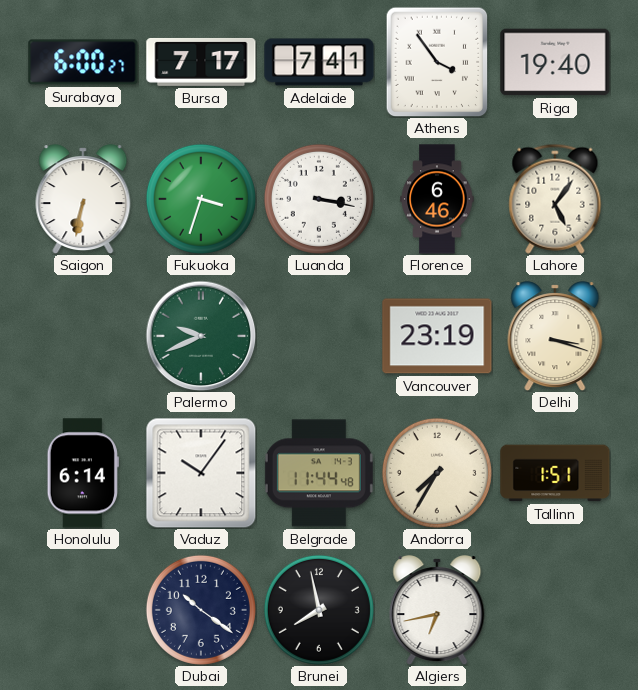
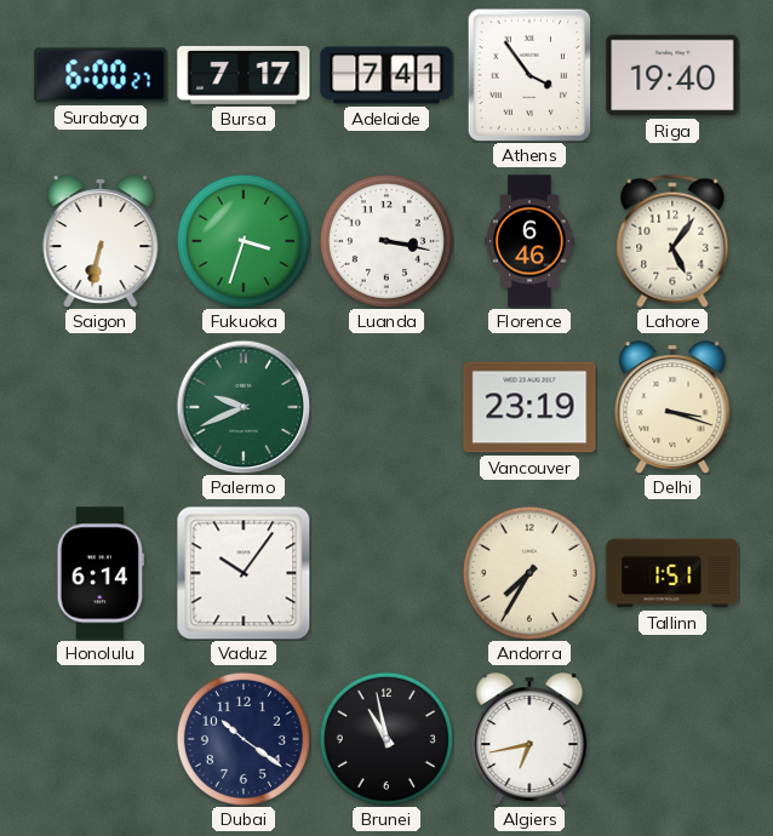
Belgrade: 11:44 -> none
Brunei: 7:58 -> 10:58
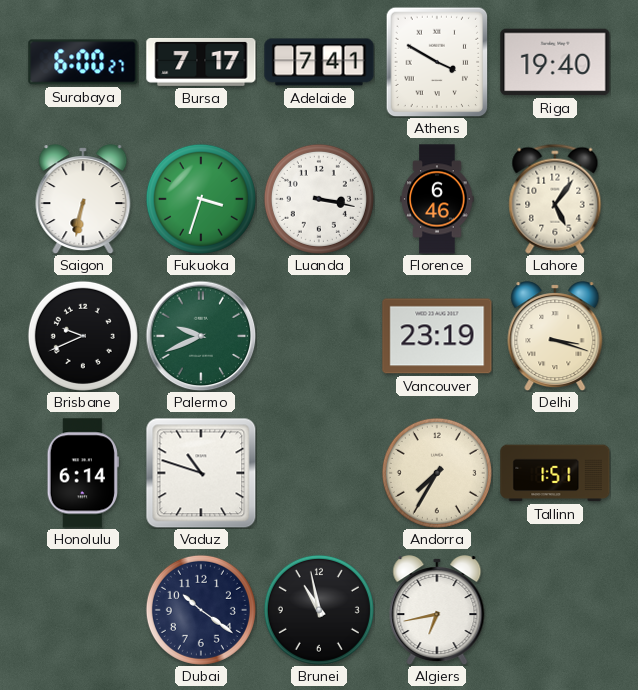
Athens: 3:54 -> 3:50
Brisbane: none -> 9:41
Vaduz: 10:06 -> 10:48
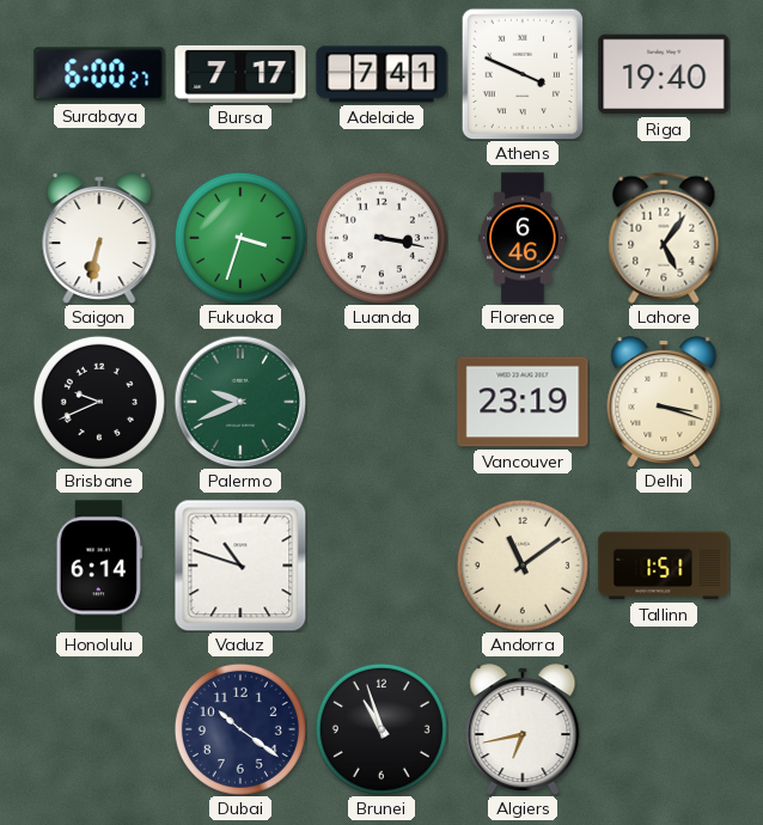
Athens: 3:50 -> 3:49
Andorra: 7:35 -> 11:09
Brunei: 10:58 -> 10:57
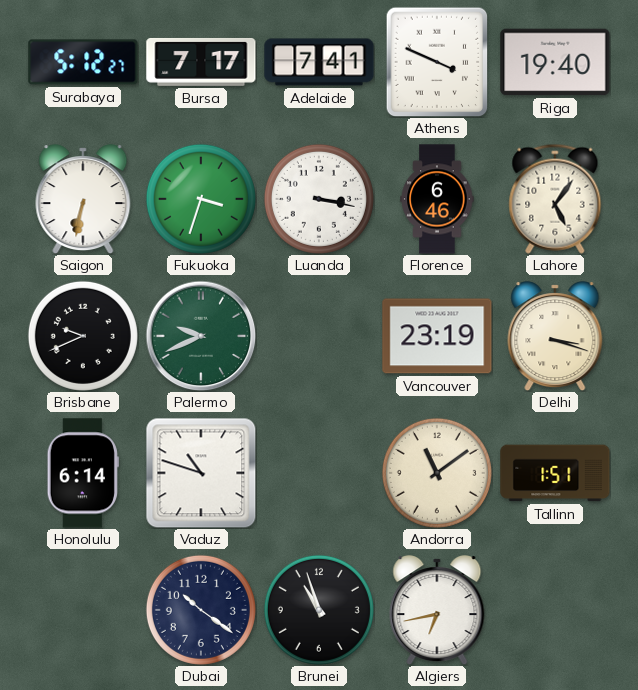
Surabaya: 6:00 -> 5:12
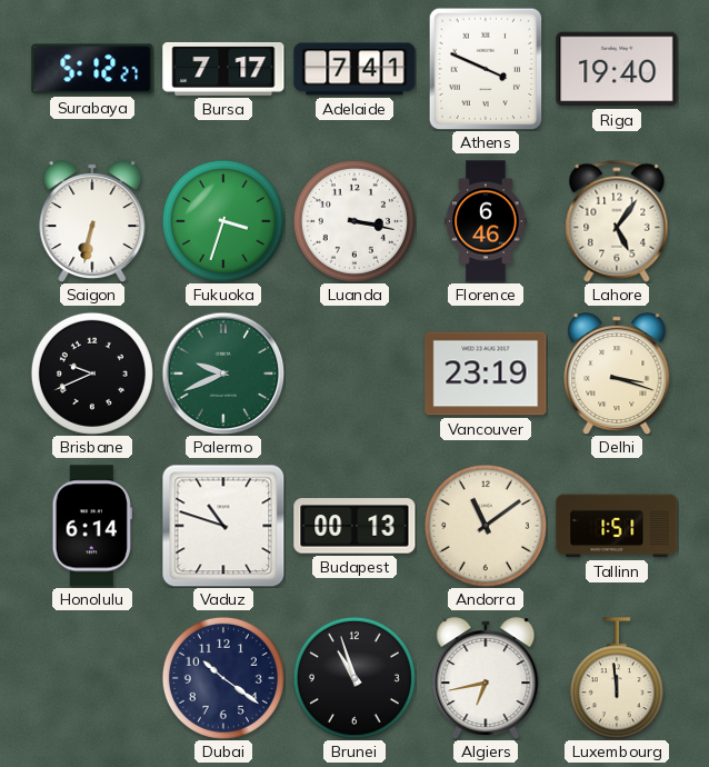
Budapest: none -> 00:13
Luxembourg: none -> 11:59
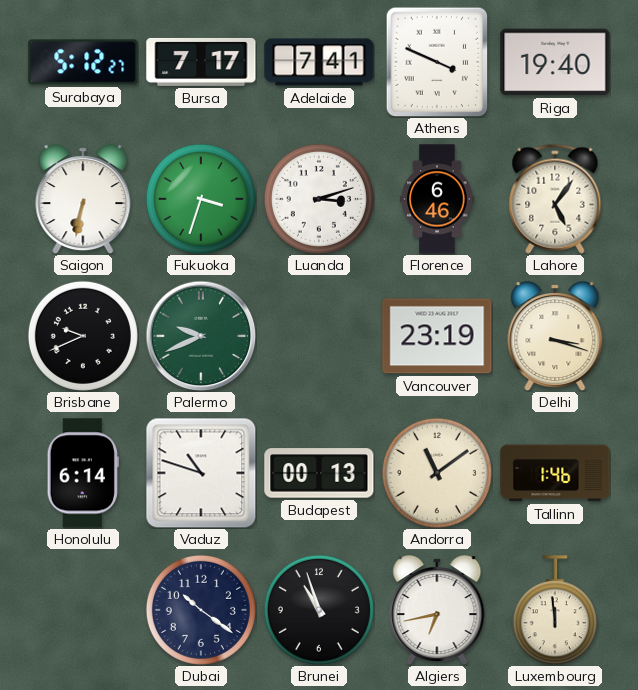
Luanda: 3:17 -> 3:12
Tallinn: 1:51 -> 1:46
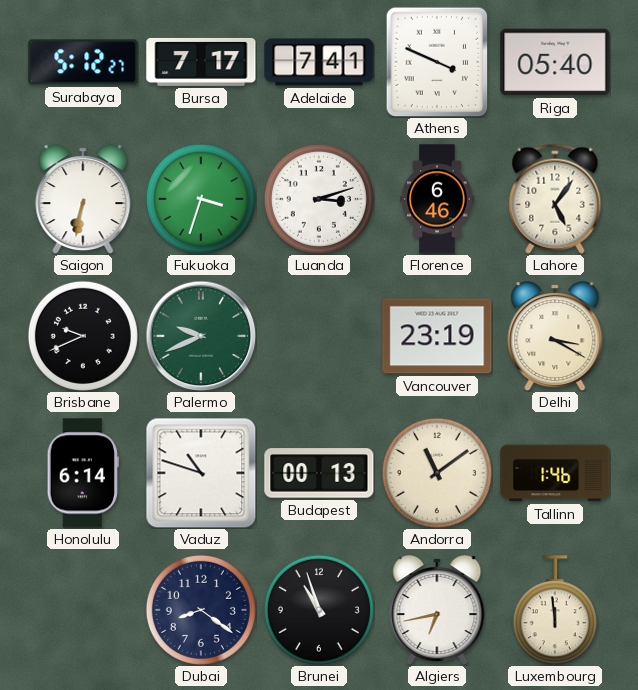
Riga: 19:40 -> 05:40
Delhi: 3:18 -> 3:20
Dubai: 10:21 -> 8:21
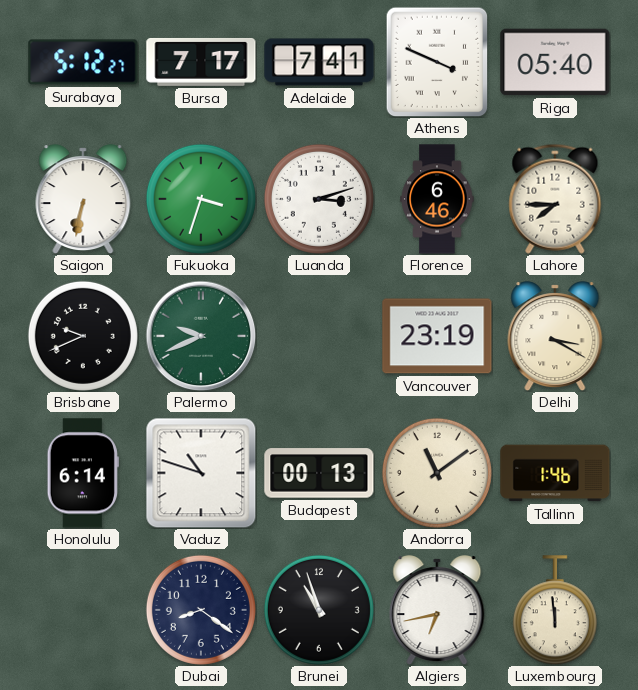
Lahore: 5:06 -> 7:45
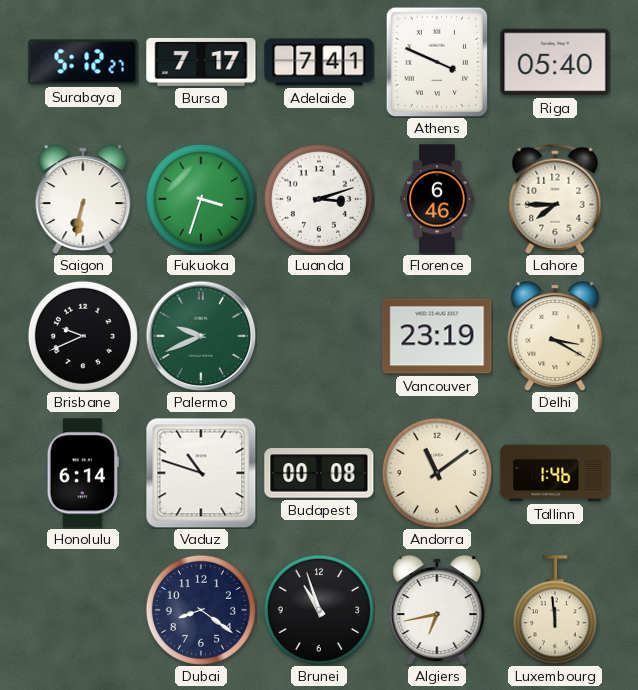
Budapest: 00:13 -> 00:08
